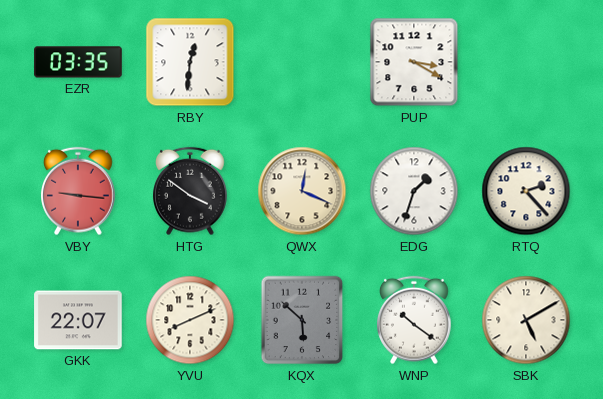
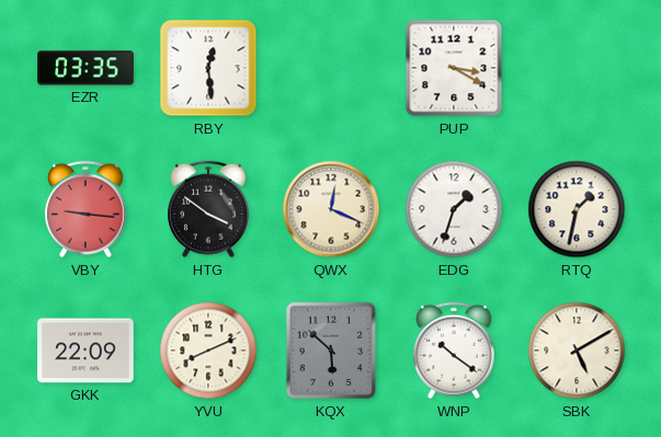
RBY: 12:31 -> 12:29
RTQ: 2:23 -> 1:32
GKK: 22:07 -> 22:09
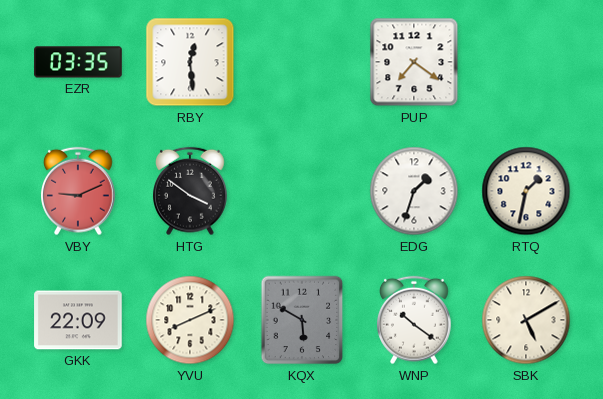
PUP: 3:20 -> 7:21
VBY: 9:16 -> 9:11
QWX: 12:19 -> none
KQX: 5:52 -> 5:50
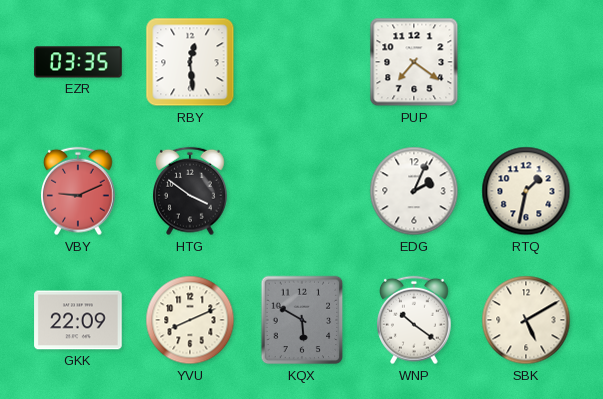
EDG: 1:33 -> 2:04
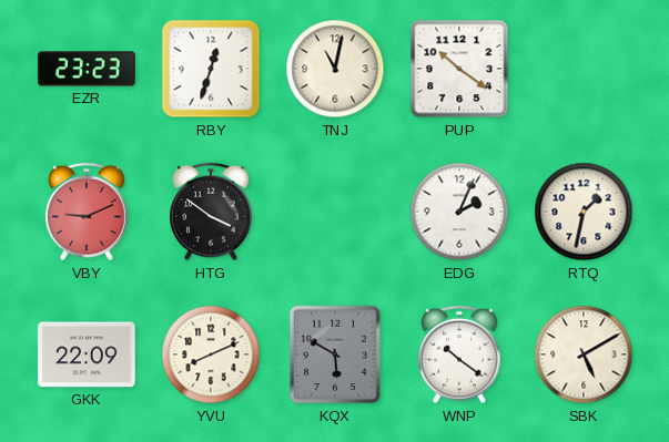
EZR: 03:35 -> 23:23
RBY: 12:29 -> 12:33
TNJ: none -> 11:02
PUP: 7:21 -> 10:21
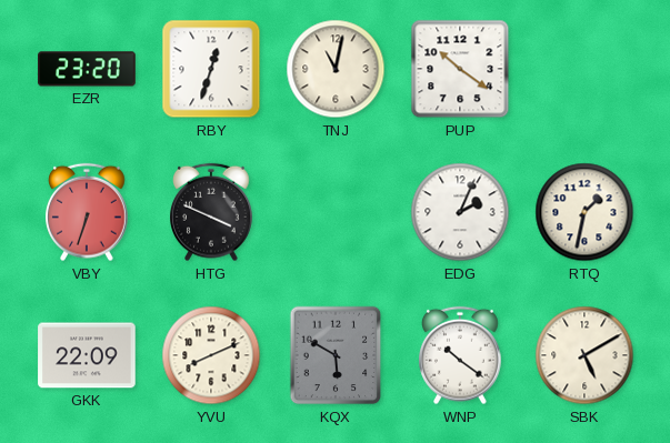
EZR: 23:23 -> 23:20
VBY: 9:11 -> 6:33
HTG: 3:51 -> 3:49
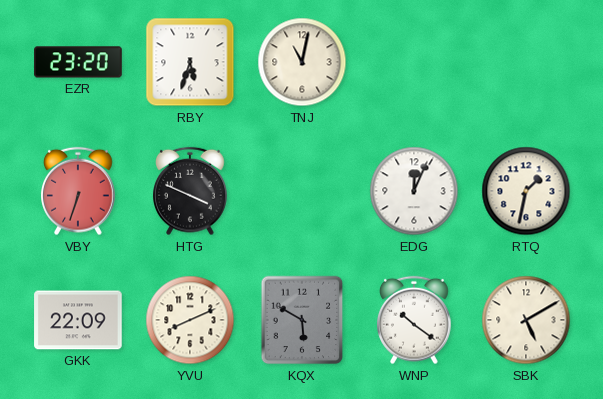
RBY: 12:33 -> 5:33
PUP: 10:21 -> none
EDG: 2:04 -> 12:04
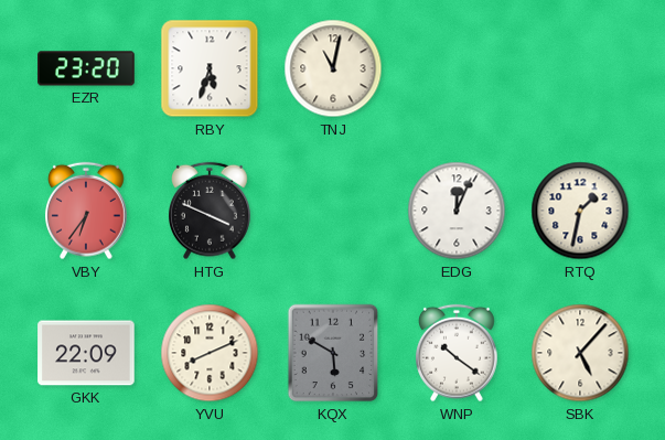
VBY: 6:33 -> 6:36
SBK: 5:10 -> 5:07
